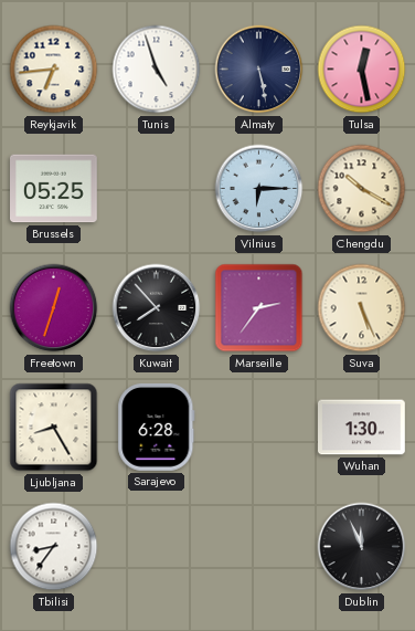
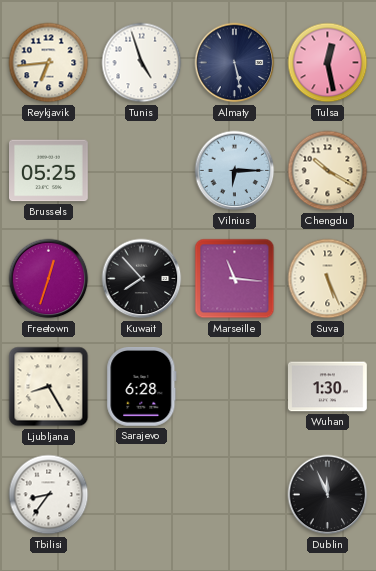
Marseille: 2:36 -> 11:16
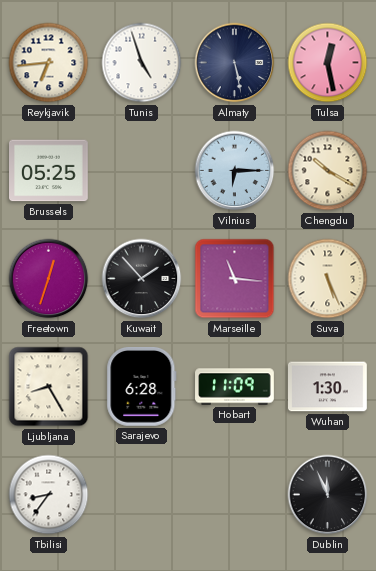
Kuwait: 7:53 -> 1:53
Hobart: none -> 11:09
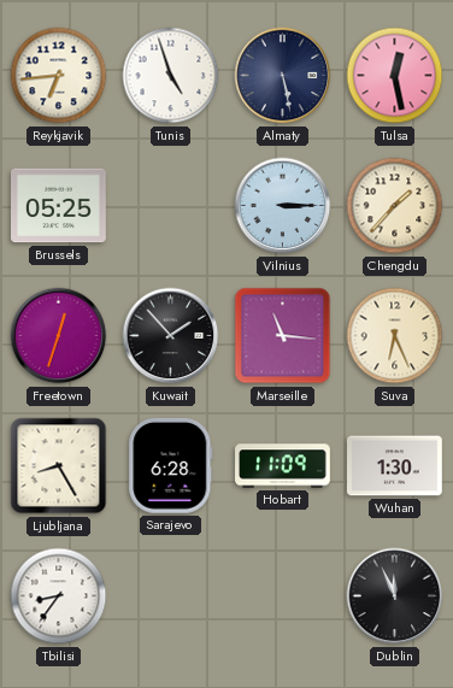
Vilnius: 6:15 -> 3:15
Chengdu: 10:20 -> 1:37
Suva: 5:26 -> 6:26
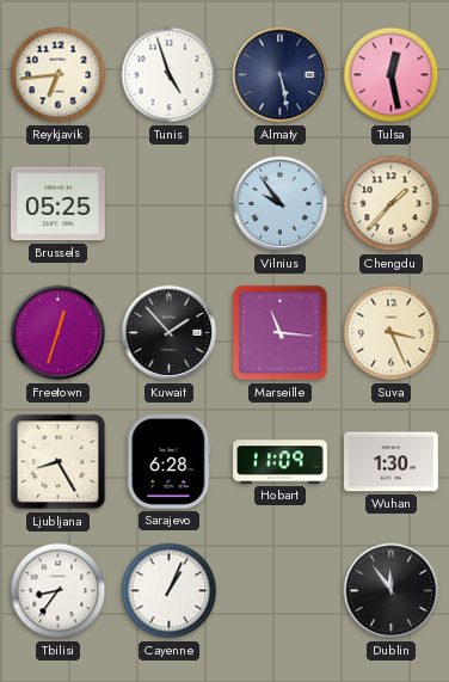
Vilnius: 3:15 -> 9:54
Suva: 6:26 -> 3:26
Cayenne: none -> 1:04
Dublin: 11:56 -> 11:54
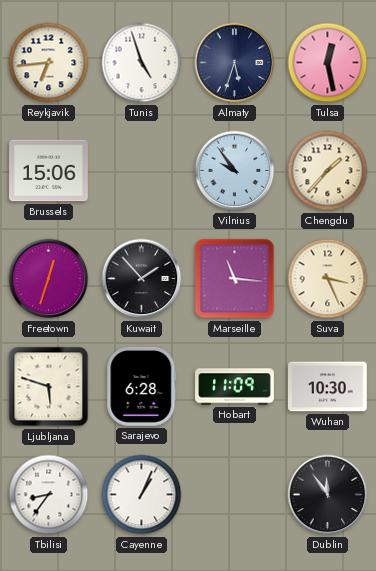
Almaty: 5:28 -> 5:33
Brussels: 05:25 -> 15:06
Ljubljana: 8:25 -> 5:48
Wuhan: 1:30 -> 10:30
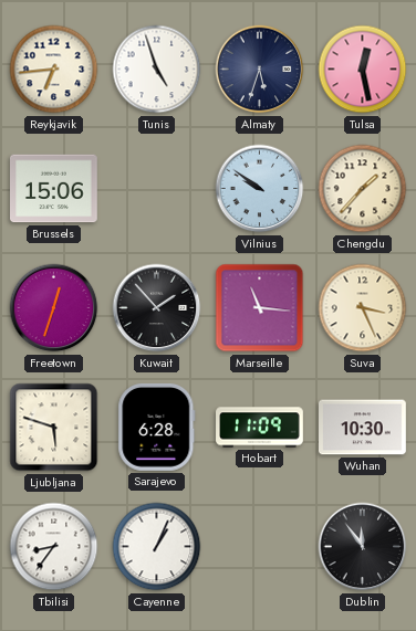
Vilnius: 9:54 -> 9:51
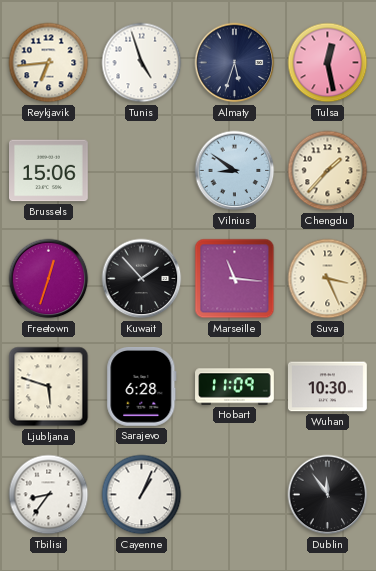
Vilnius: 9:51 -> 8:51
